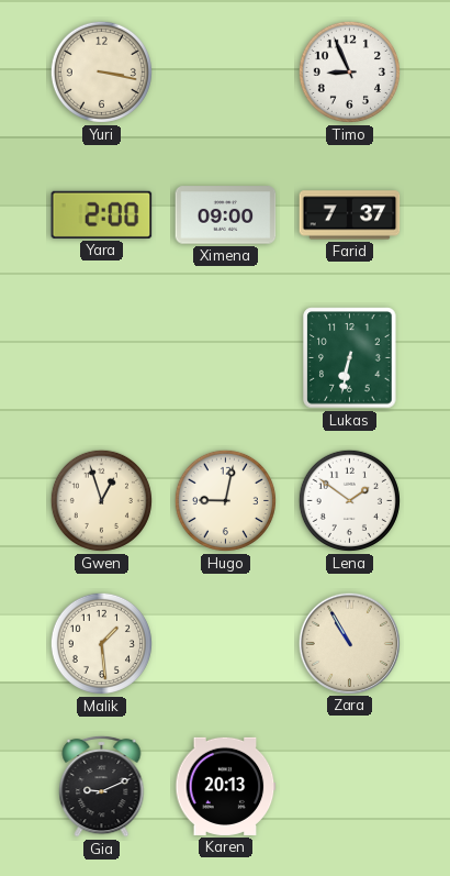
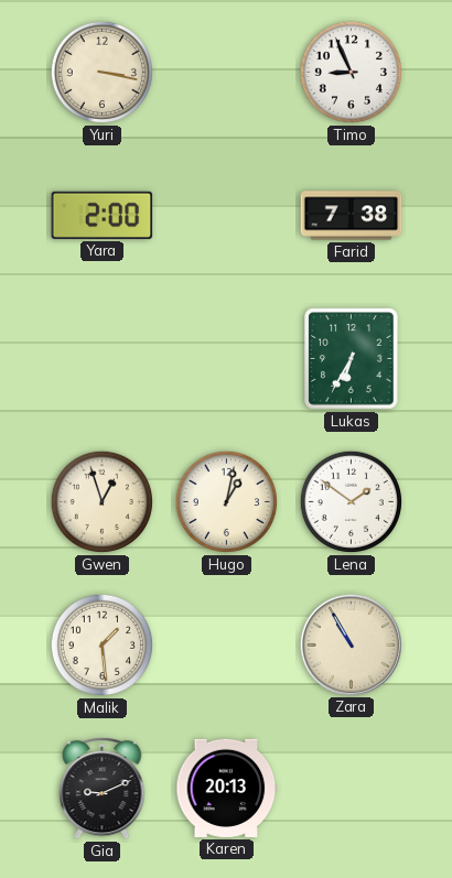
Ximena: 09:00 -> none
Farid: 7:37 -> 7:38
Lukas: 6:32 -> 6:35
Hugo: 9:02 -> 1:02
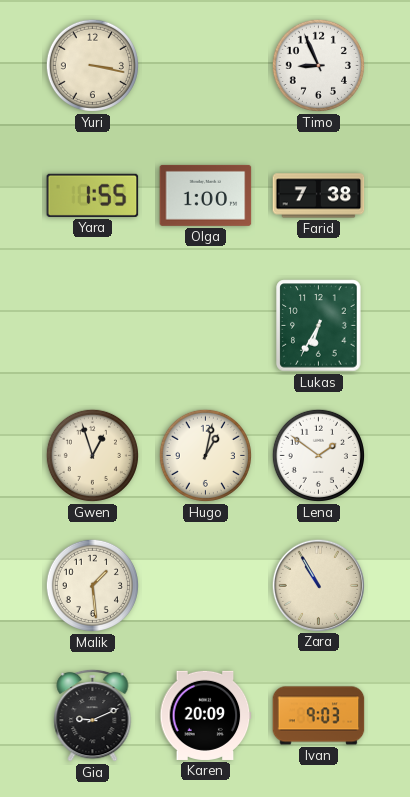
Yara: 2:00 -> 1:55
Olga: none -> 1:00
Karen: 20:13 -> 20:09
Ivan: none -> 9:03
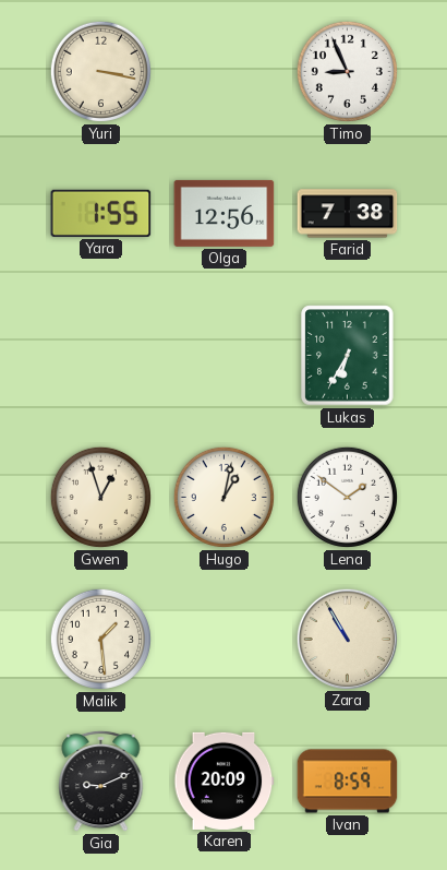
Olga: 1:00 -> 12:56
Ivan: 9:03 -> 8:59
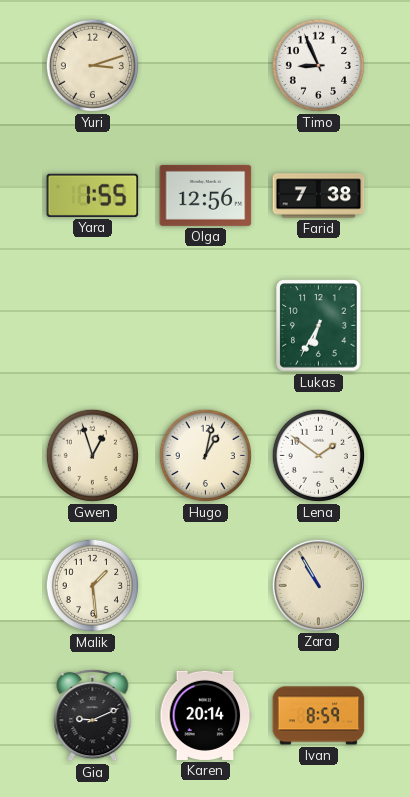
Yuri: 3:17 -> 3:12
Karen: 20:09 -> 20:14
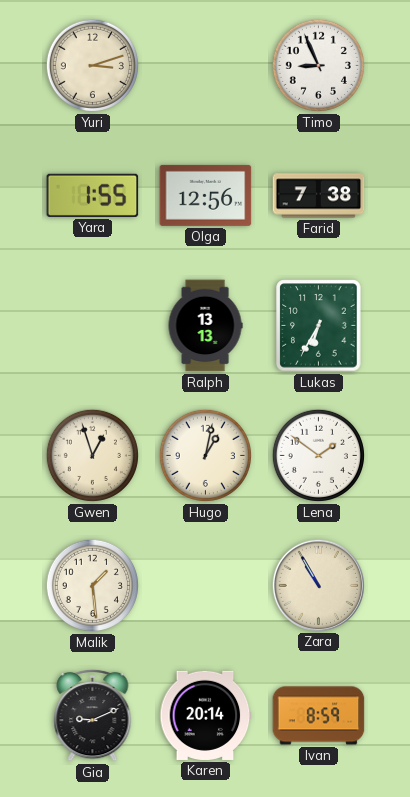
Ralph: none -> 13:13
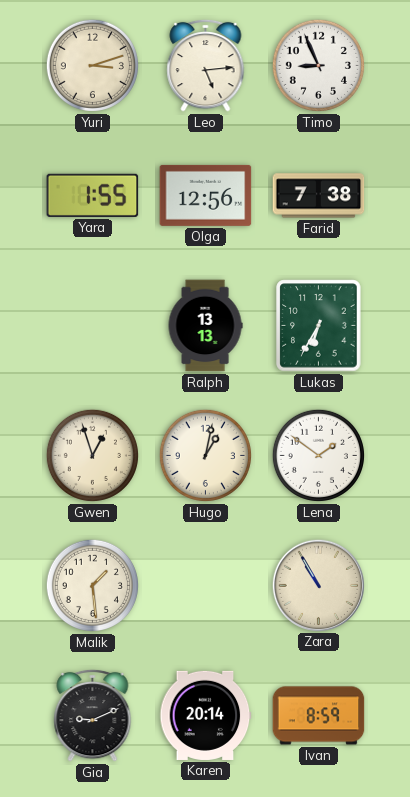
Leo: none -> 5:14
